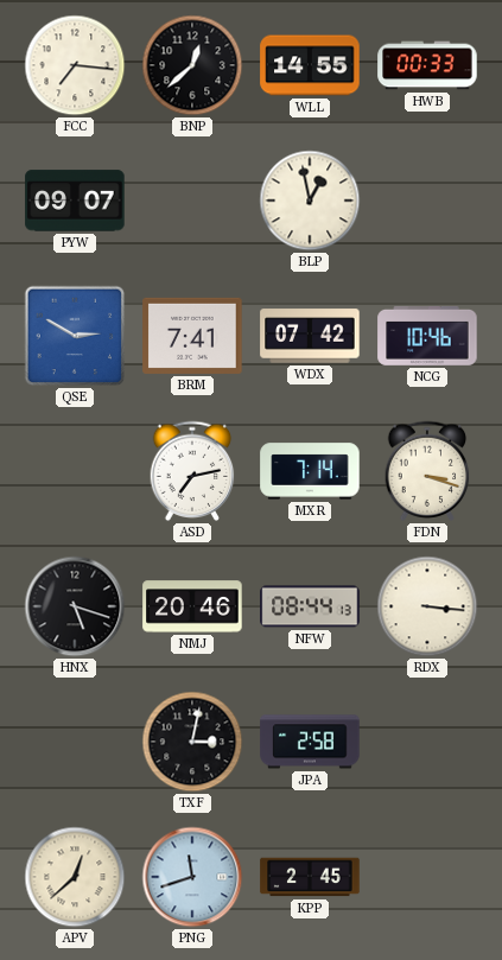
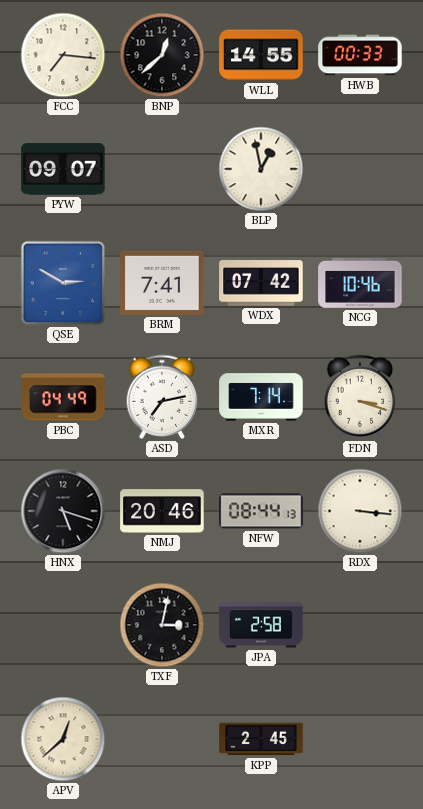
PBC: none -> 04:49
PNG: 11:42 -> none
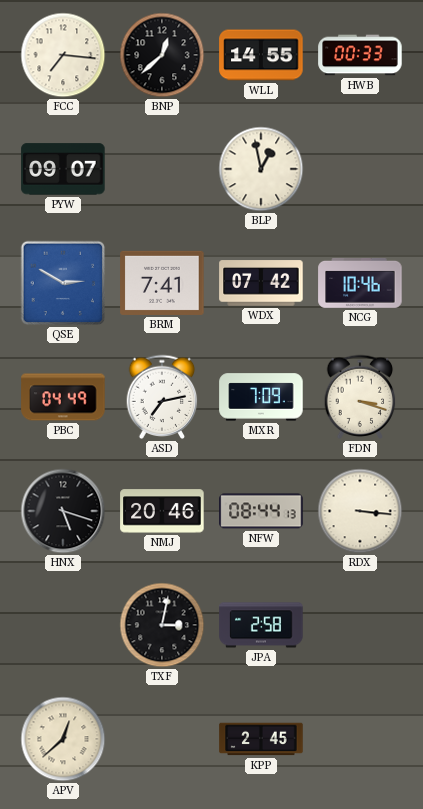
MXR: 7:14 -> 7:09
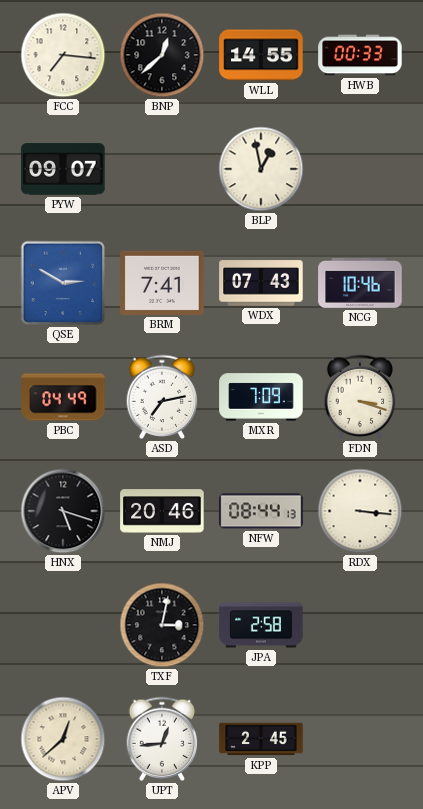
WDX: 07:42 -> 07:43
UPT: none -> 12:44
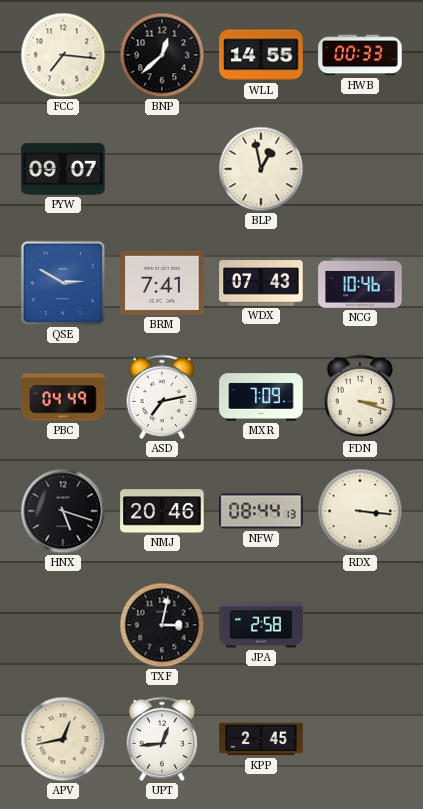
APV: 12:38 -> 12:43
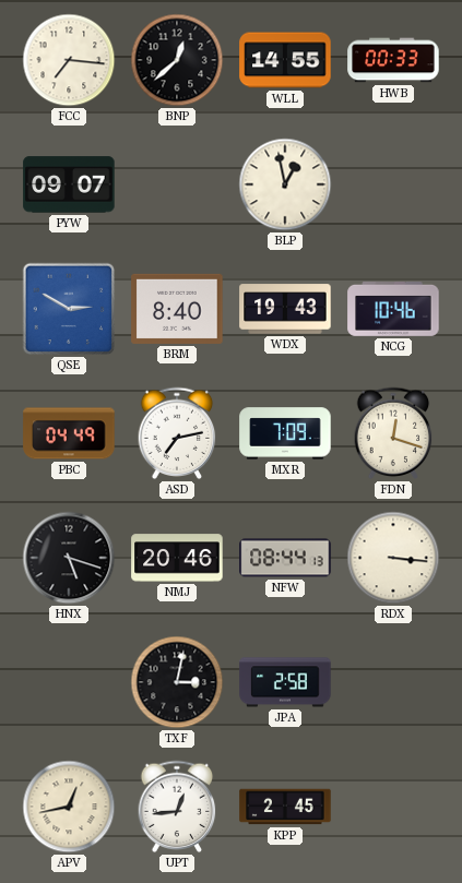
BRM: 7:41 -> 8:40
WDX: 07:43 -> 19:43
FDN: 3:18 -> 12:18
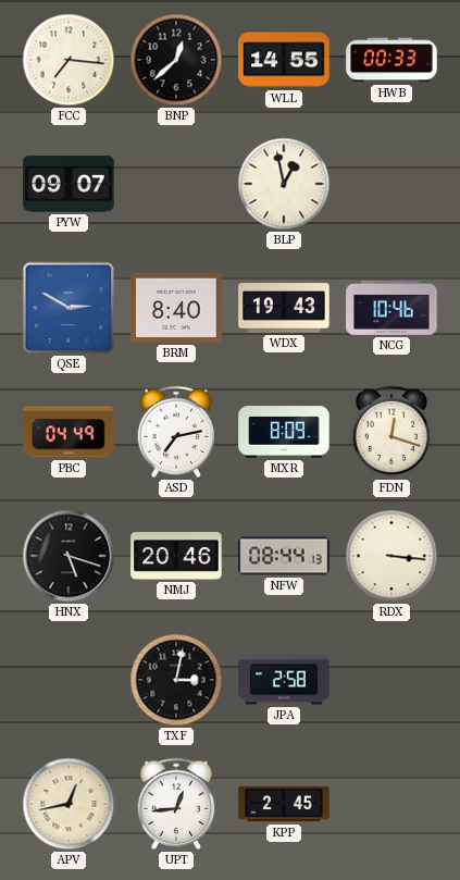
MXR: 7:09 -> 8:09
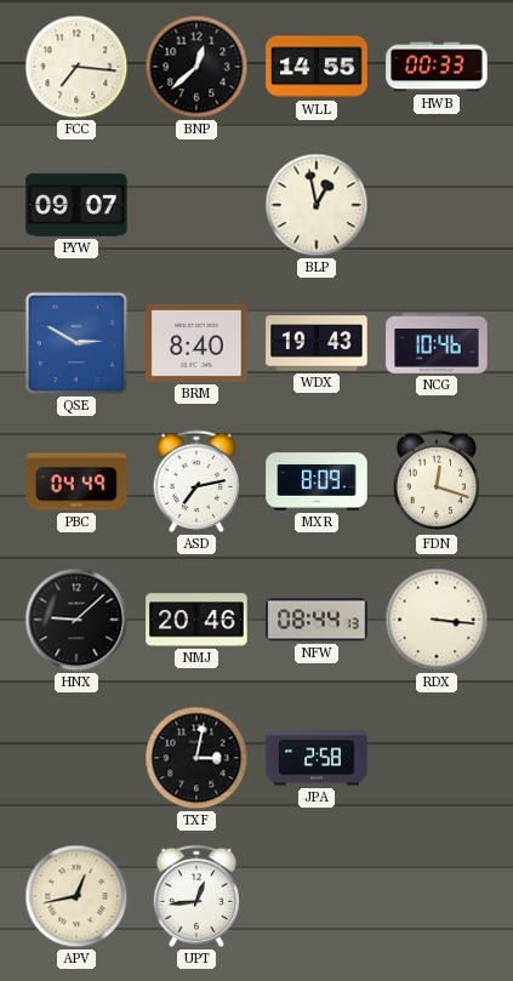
HNX: 5:18 -> 9:08
KPP: 2:45 -> none
